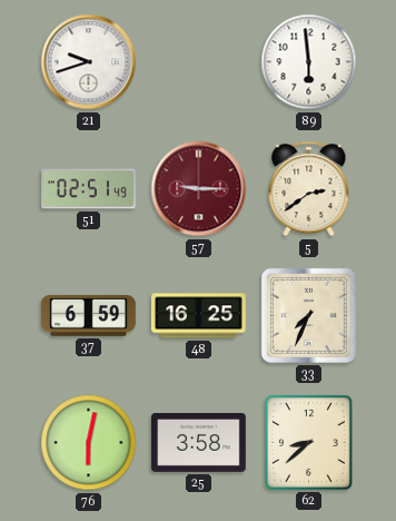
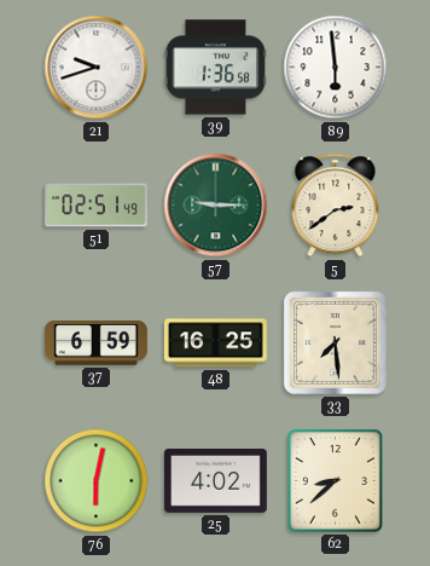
39: none -> 1:36
57 dial: burgundy -> green
33: 7:34 -> 7:29
25: 3:58 -> 4:02
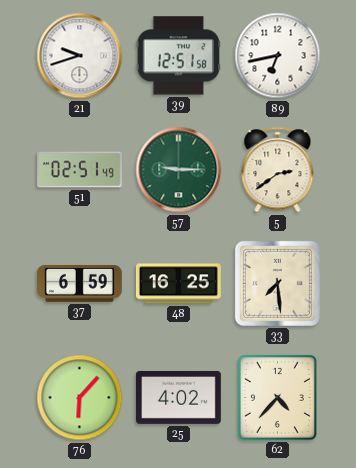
39: 1:36 -> 12:51
89: 5:59 -> 6:43
76: 6:02 -> 6:07
62: 8:38 -> 4:37
